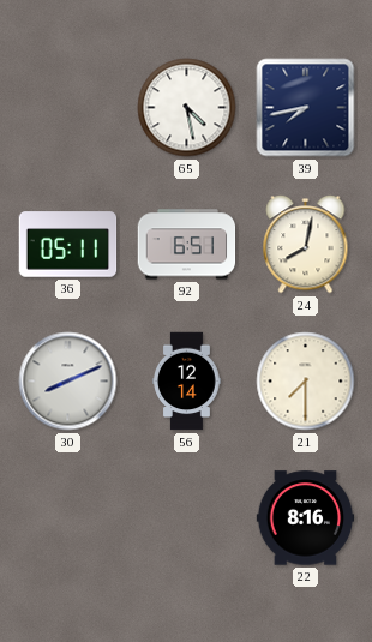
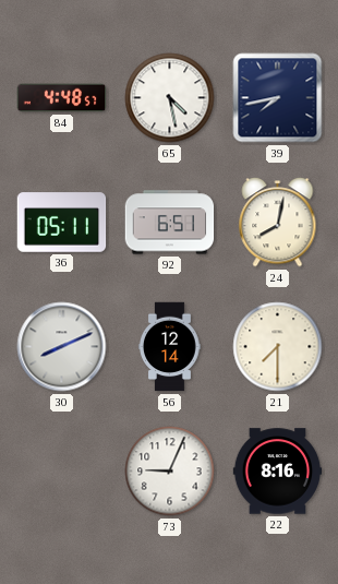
84: none -> 4:48
73: none -> 9:04
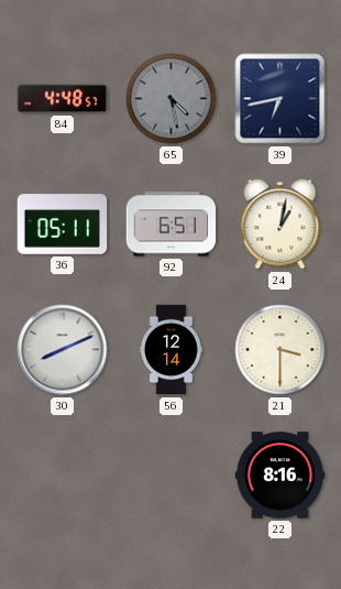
65 dial: white -> grey
39: 7:43 -> 6:43
24: 8:02 -> 1:02
21: 7:30 -> 3:30
73: 9:04 -> none
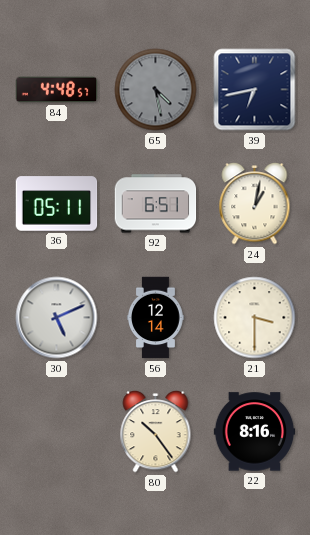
30: 8:11 -> 5:11
80: none -> 10:24
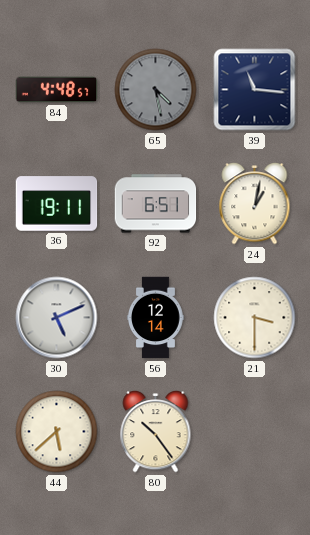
39: 6:43 -> 11:16
36: 05:11 -> 19:11
44: none -> 5:38
22: 8:16 -> none
